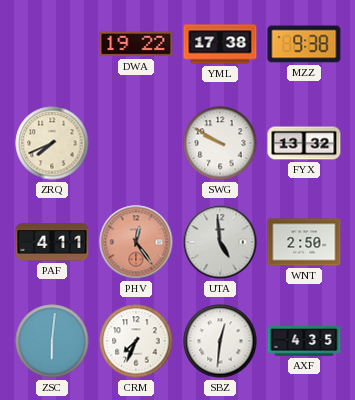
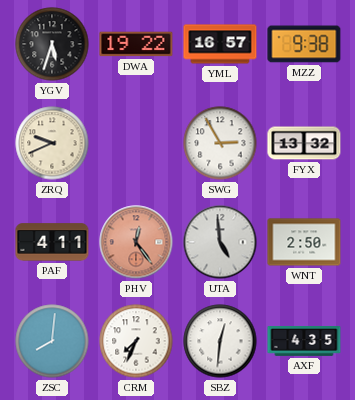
YGV: none -> 5:33
YML: 17:38 -> 16:57
ZRQ: 7:41 -> 9:41
SWG: 9:50 -> 2:55
ZSC: 6:01 -> 8:01
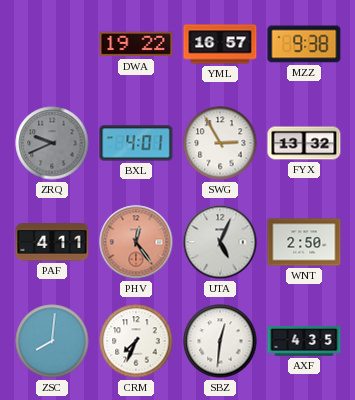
YGV: 5:33 -> none
ZRQ dial: cream -> grey
BXL: none -> 4:01
UTA: 4:59 -> 5:04
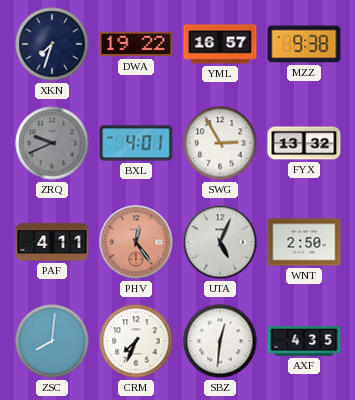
XKN: none -> 7:33
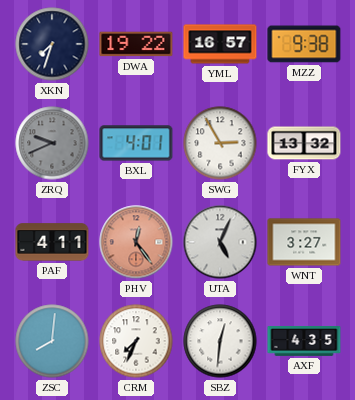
WNT: 2:50 -> 3:27
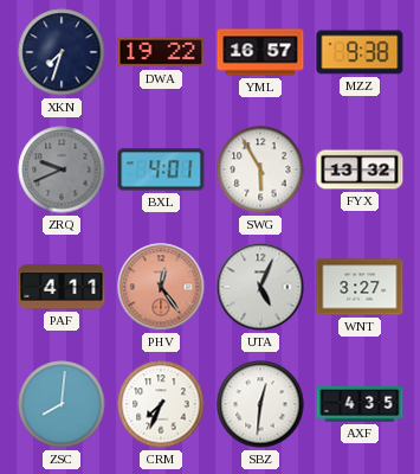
SWG: 2:55 -> 5:55
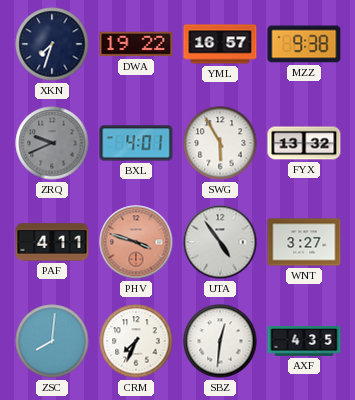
PHV: 12:24 -> 3:48
UTA: 5:04 -> 4:54
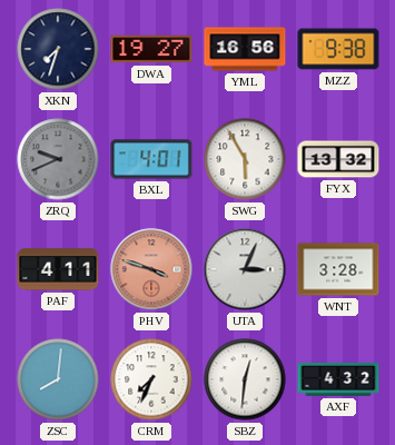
DWA: 19:22 -> 19:27
YML: 16:57 -> 16:56
UTA: 4:54 -> 3:04
WNT: 3:27 -> 3:28
AXF: 4:35 -> 4:32
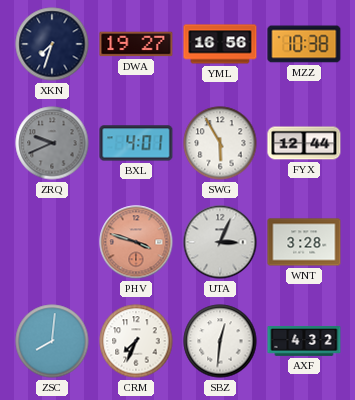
MZZ: 9:38 -> 10:38
FYX: 13:32 -> 12:44
PAF: 4:11 -> none
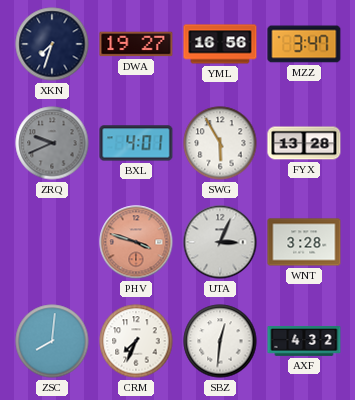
MZZ: 10:38 -> 3:47
FYX: 12:44 -> 13:28
